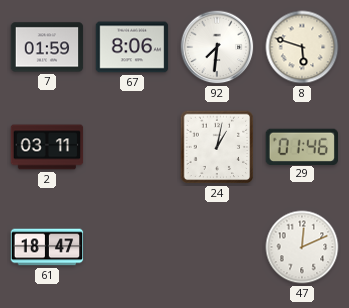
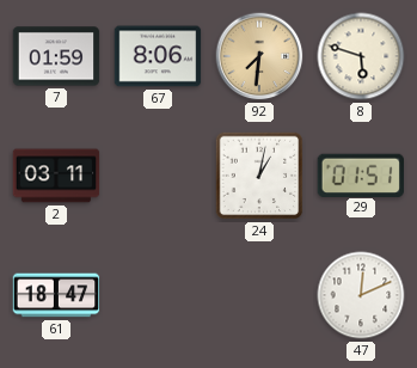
92 dial: white -> champagne
29: 01:46 -> 01:51
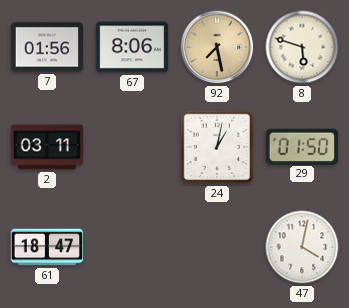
7: 01:59 -> 01:56
92: 7:31 -> 7:28
29: 01:51 -> 01:50
47: 12:11 -> 4:02
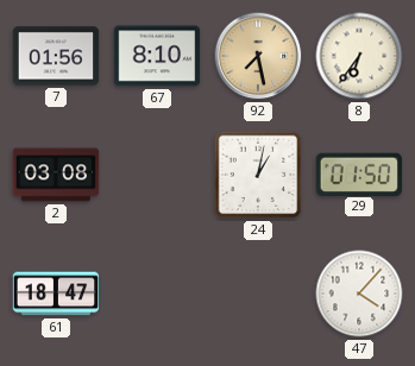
67: 8:06 -> 8:10
8: 5:48 -> 6:36
2: 03:11 -> 03:08
47: 4:02 -> 4:07
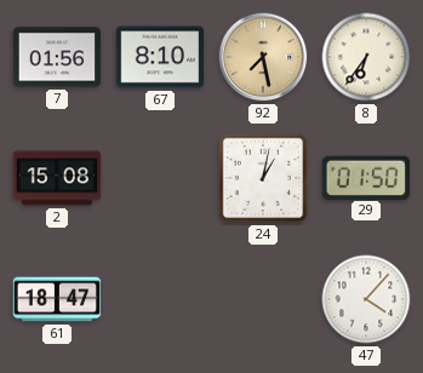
2: 03:08 -> 15:08
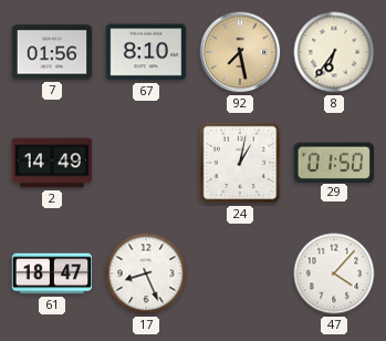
2: 15:08 -> 14:49
17: none -> 8:26
